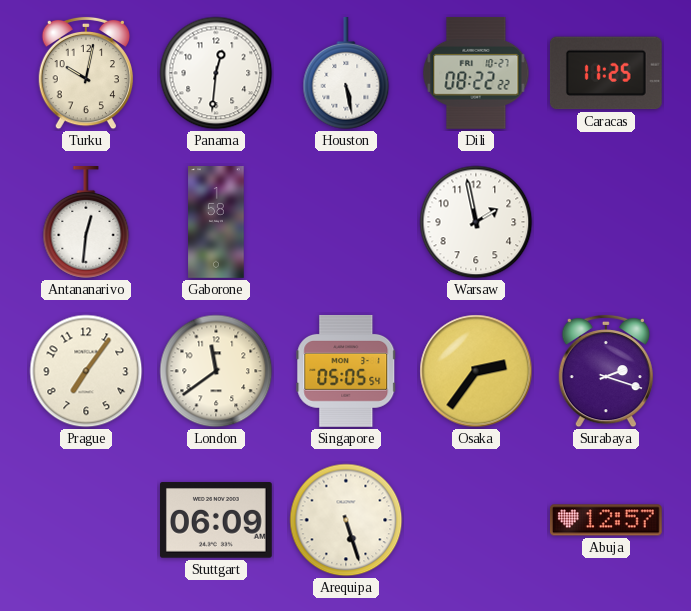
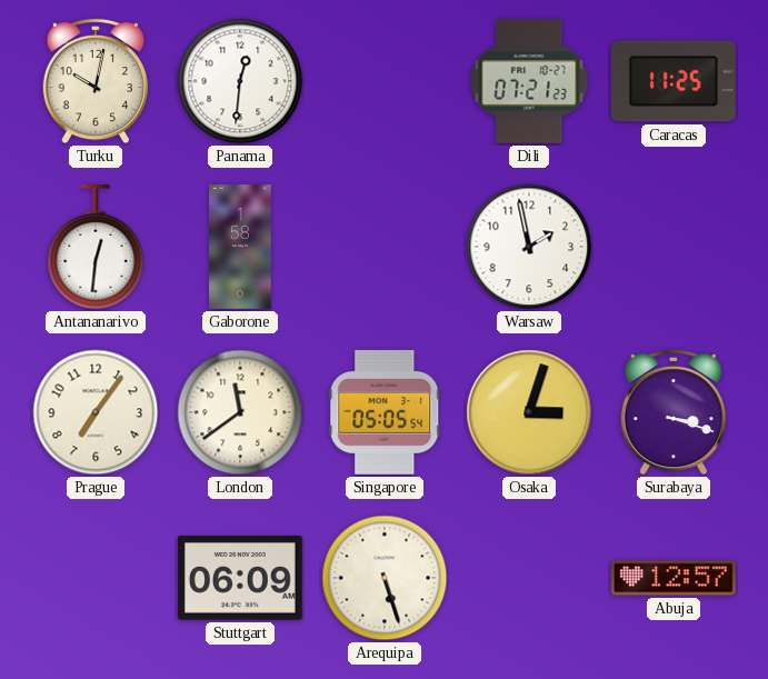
Houston: 5:28 -> none
Dili: 08:22 -> 07:21
Osaka: 2:36 -> 3:03
Surabaya: 2:18 -> 3:18
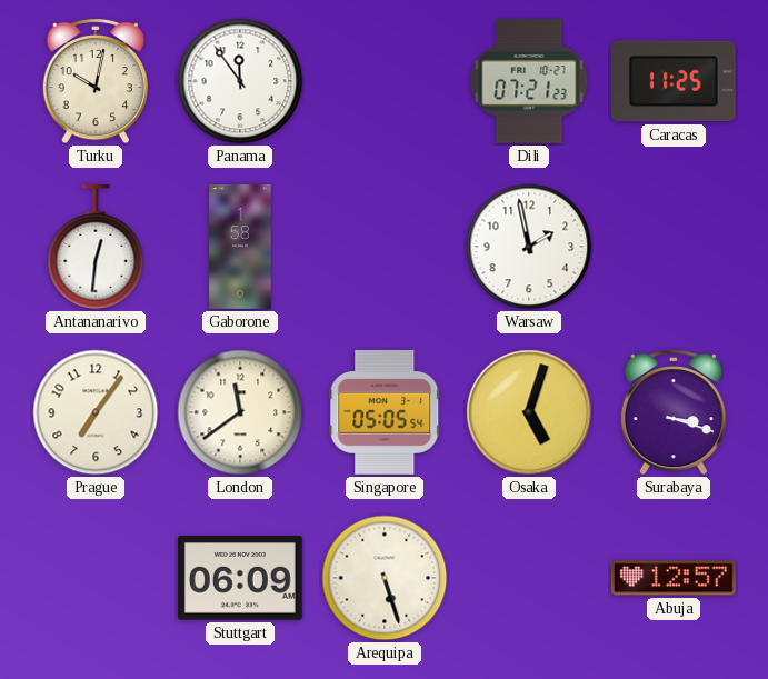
Panama: 12:31 -> 11:54
Osaka: 3:03 -> 5:03
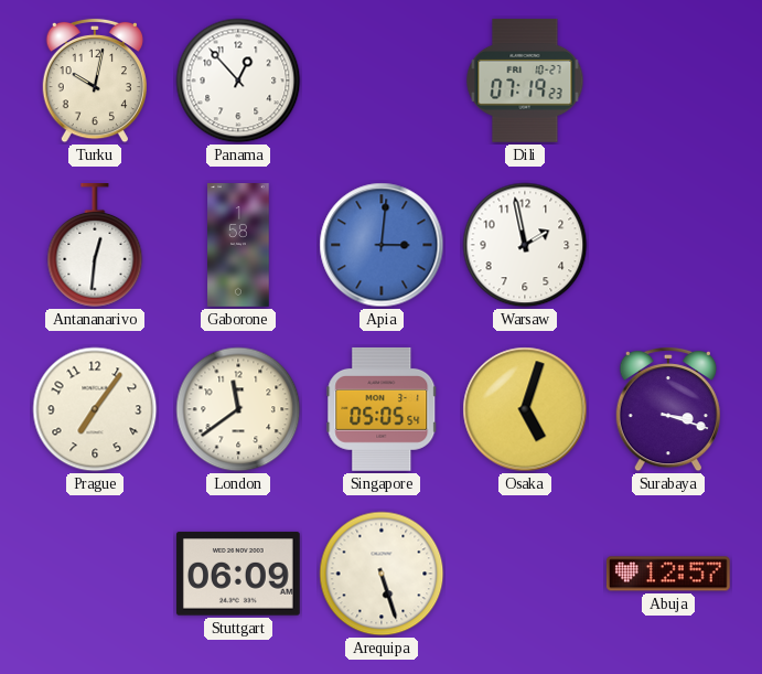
Panama: 11:54 -> 12:53
Dili: 07:21 -> 07:19
Caracas: 11:25 -> none
Apia: none -> 3:01
